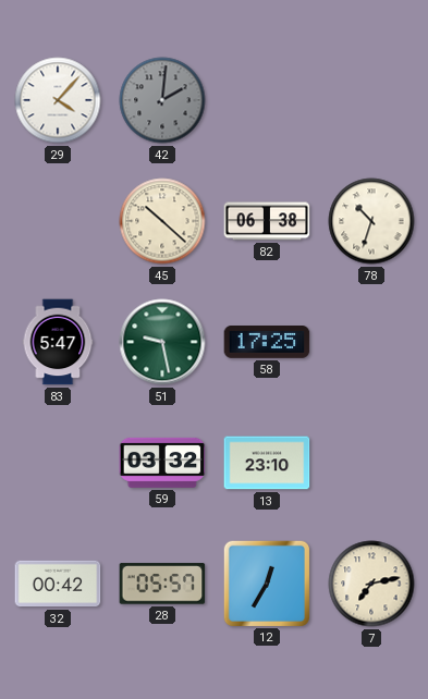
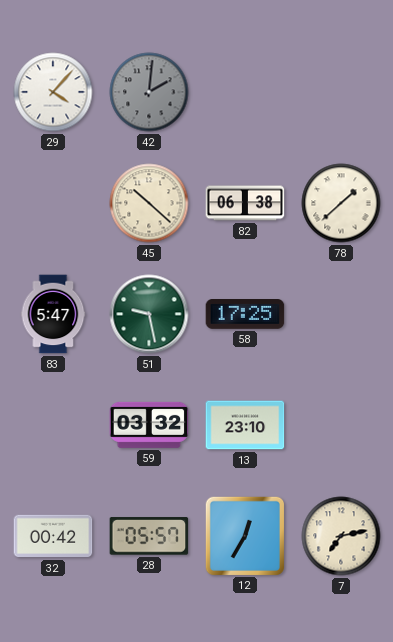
78: 10:33 -> 1:38
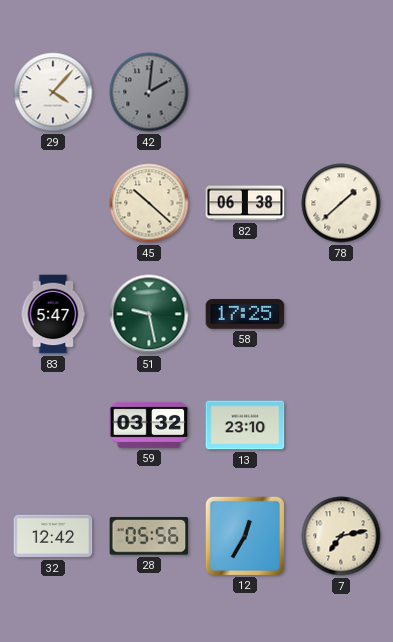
32: 00:42 -> 12:42
28: 05:57 -> 05:56
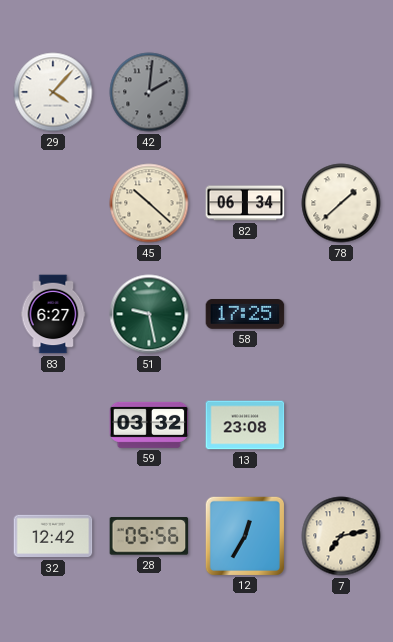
82: 06:38 -> 06:34
83: 5:47 -> 6:27
13: 23:10 -> 23:08
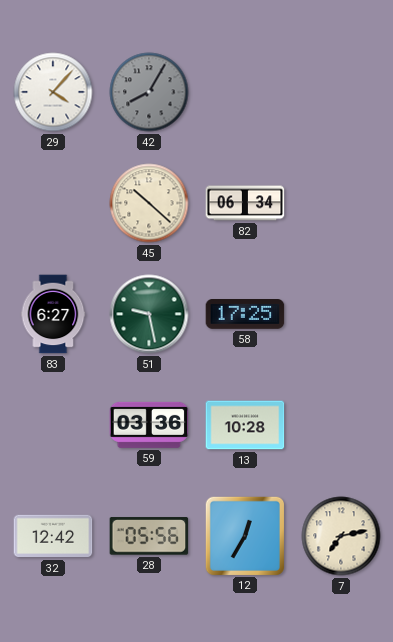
42: 2:01 -> 8:05
78: 1:38 -> none
59: 03:32 -> 03:36
13: 23:08 -> 10:28
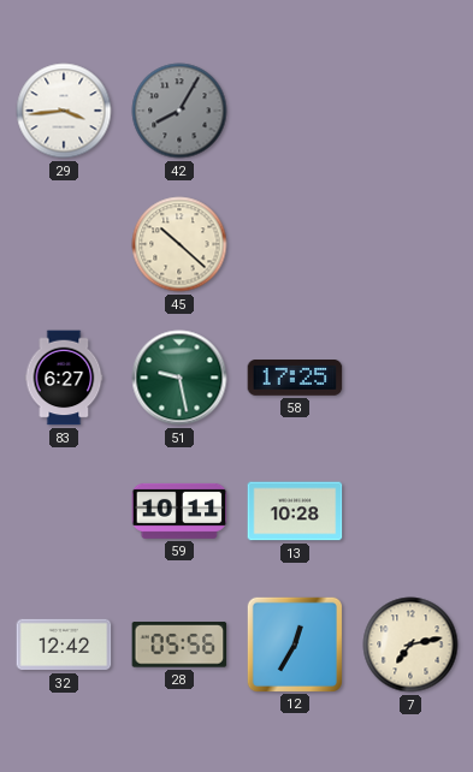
29: 4:07 -> 3:44
82: 06:34 -> none
59: 03:36 -> 10:11
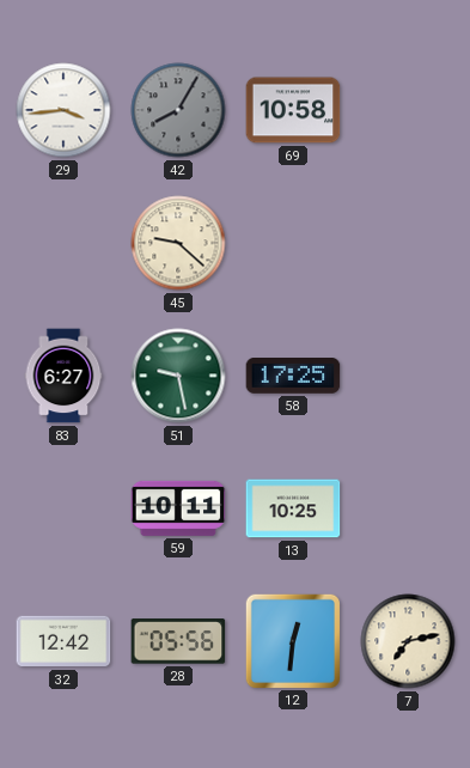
69: none -> 10:58
45: 10:22 -> 9:22
13: 10:28 -> 10:25
12: 12:35 -> 12:31
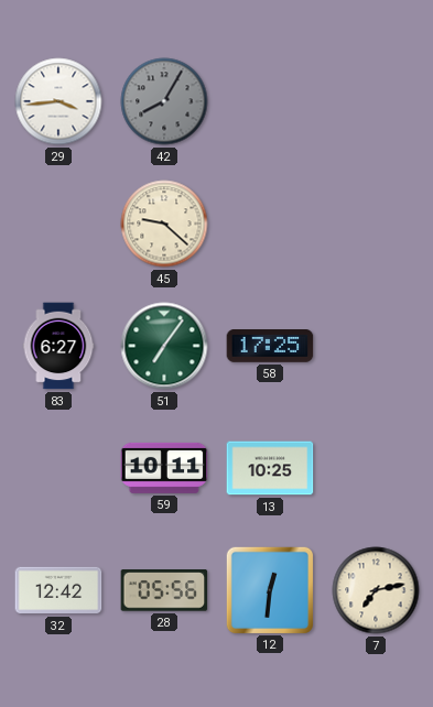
69: 10:58 -> none
51: 9:28 -> 7:06
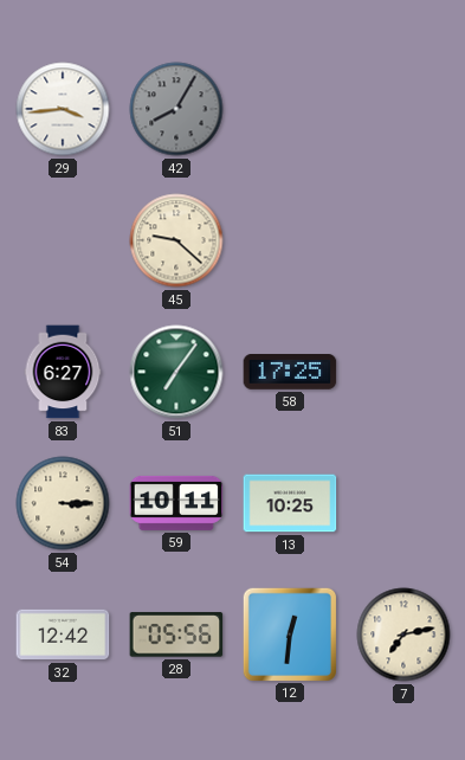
54: none -> 3:15
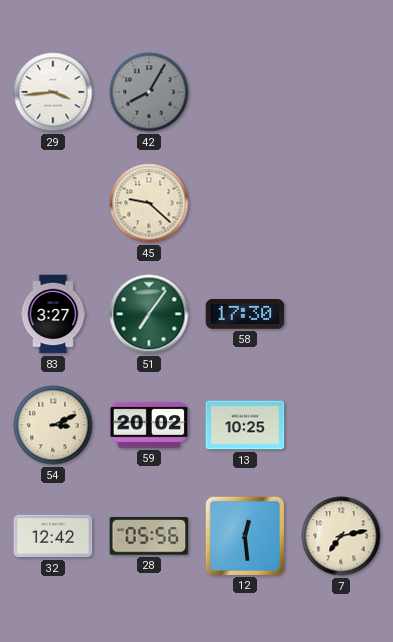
83: 6:27 -> 3:27
58: 17:25 -> 17:30
54: 3:15 -> 3:11
59: 10:11 -> 20:02
12: 12:31 -> 12:29
